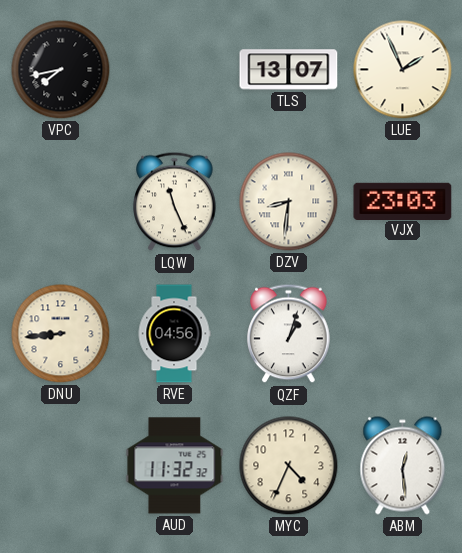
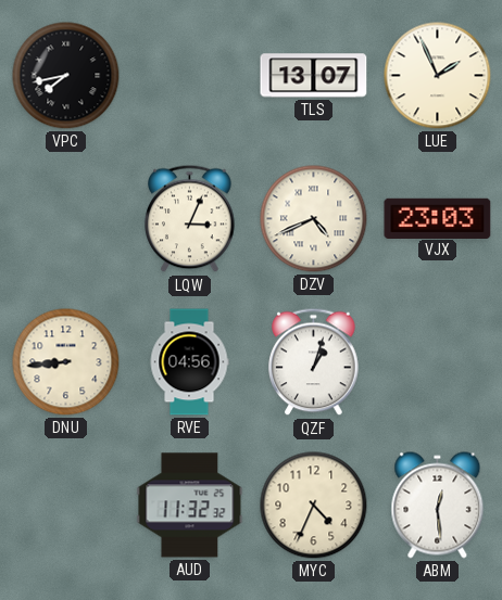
LQW: 11:26 -> 3:04
DZV: 8:31 -> 4:41
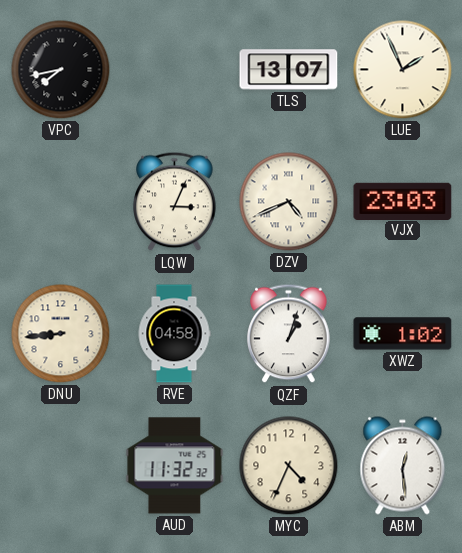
RVE: 04:56 -> 04:58
XWZ: none -> 1:02
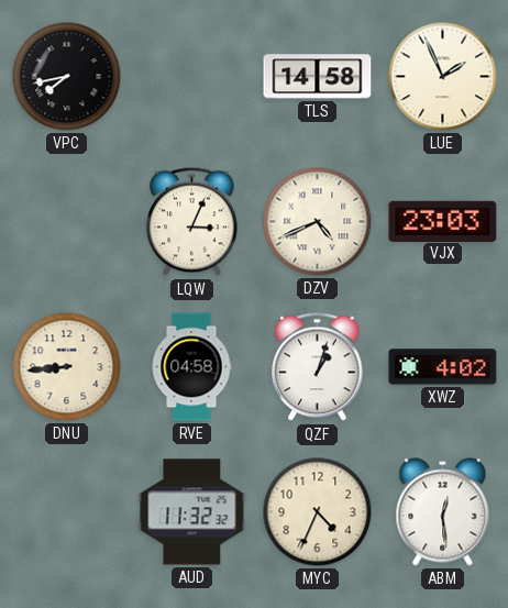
TLS: 13:07 -> 14:58
XWZ: 1:02 -> 4:02
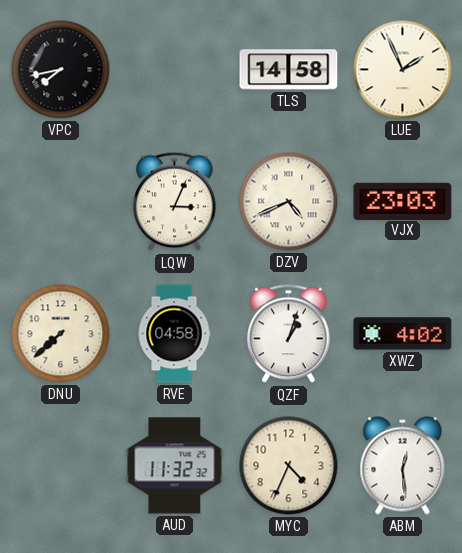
DNU: 8:44 -> 7:38
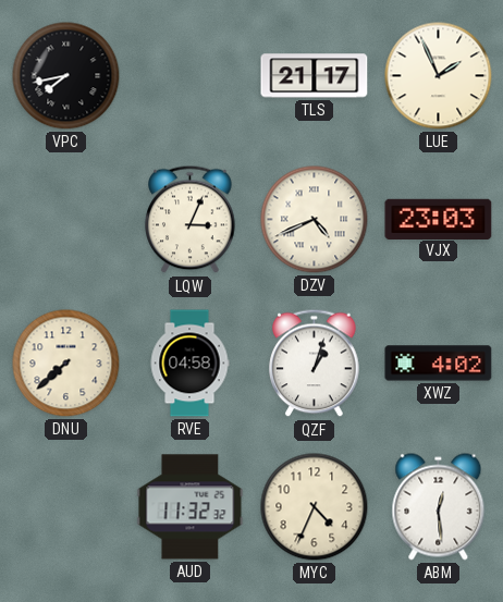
TLS: 14:58 -> 21:17
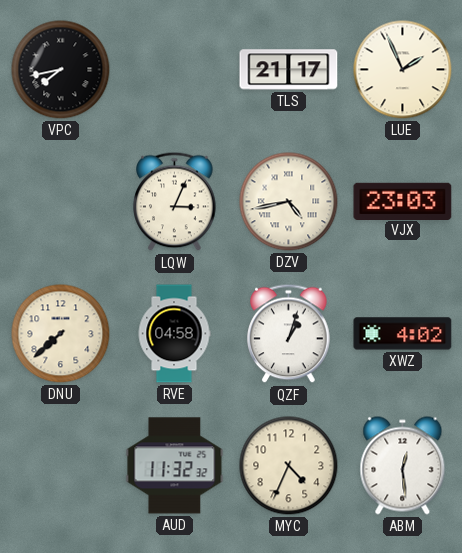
DZV: 4:41 -> 4:43
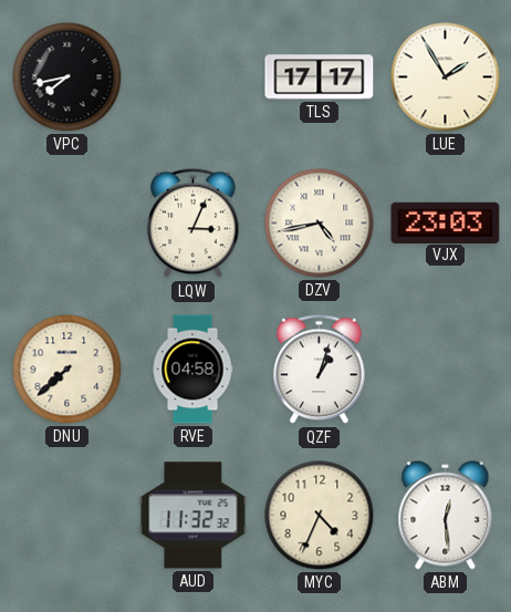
TLS: 21:17 -> 17:17
LUE: 1:56 -> 1:55
XWZ: 4:02 -> none
